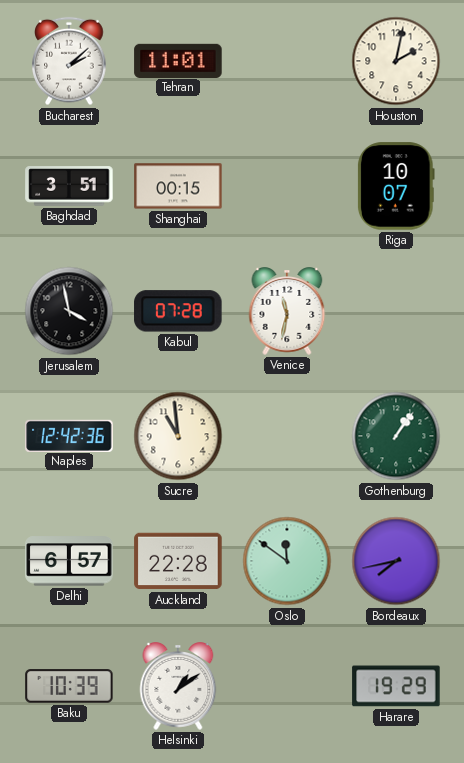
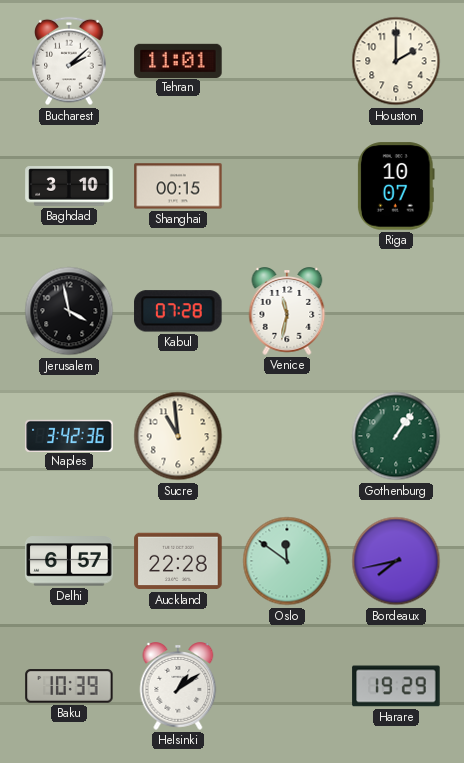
Houston: 2:02 -> 2:00
Baghdad: 3:51 -> 3:10
Naples: 12:42 -> 3:42
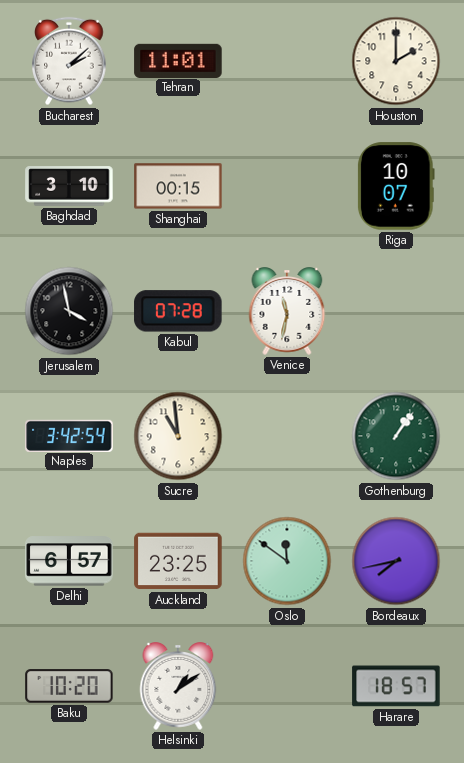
Naples: 3:42:36 -> 3:42:54
Auckland: 22:28 -> 23:25
Baku: 10:39 -> 10:20
Harare: 19:29 -> 18:57
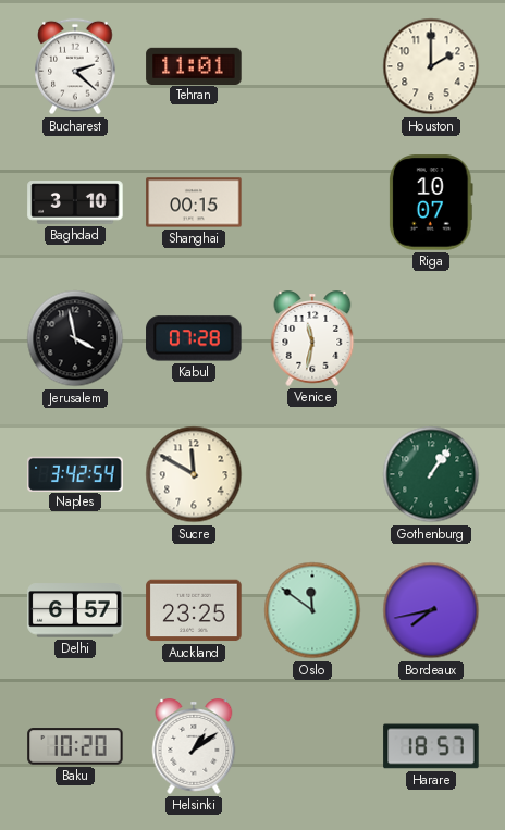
Bucharest: 2:08 -> 2:22
Sucre: 10:59 -> 11:50
